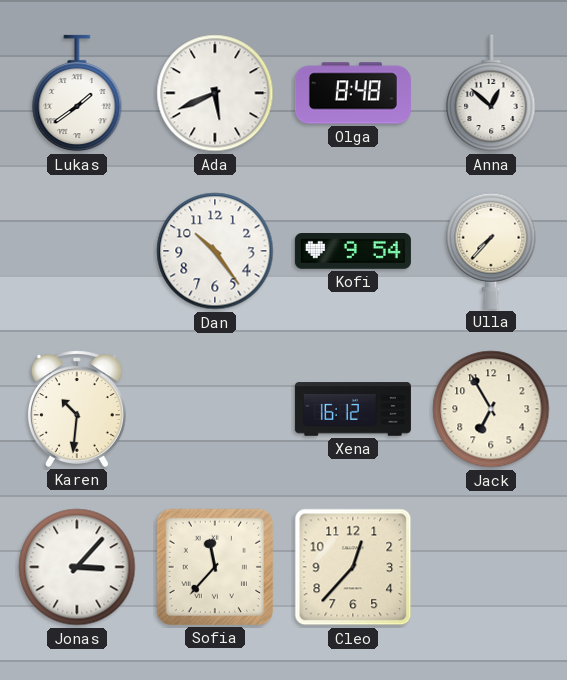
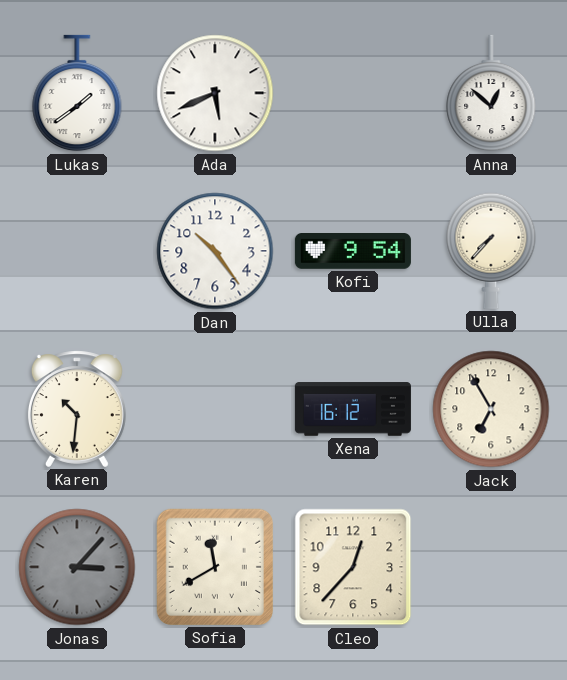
Olga: 8:48 -> none
Jonas dial: white -> grey
Sofia: 11:37 -> 11:40
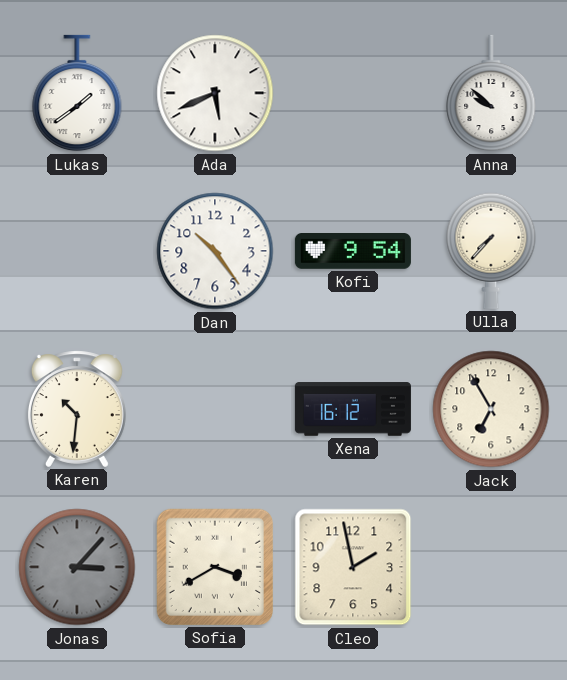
Anna: 12:52 -> 9:52
Sofia: 11:40 -> 3:40
Cleo: 12:37 -> 1:58
